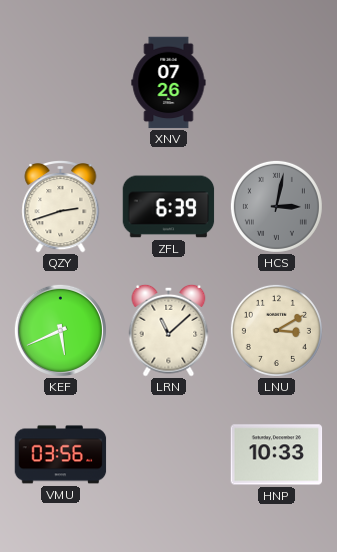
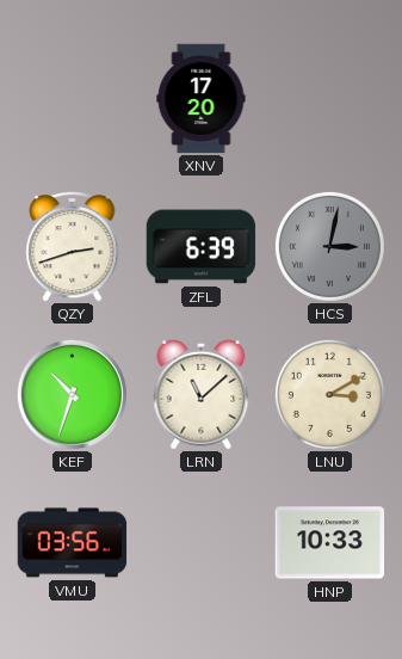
XNV: 07:26 -> 17:20
KEF: 5:41 -> 10:33
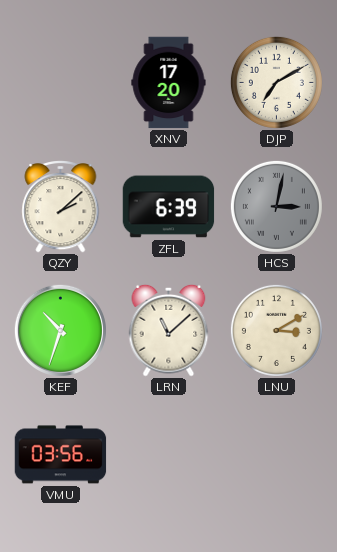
DJP: none -> 7:10
QZY: 2:42 -> 2:08
HNP: 10:33 -> none
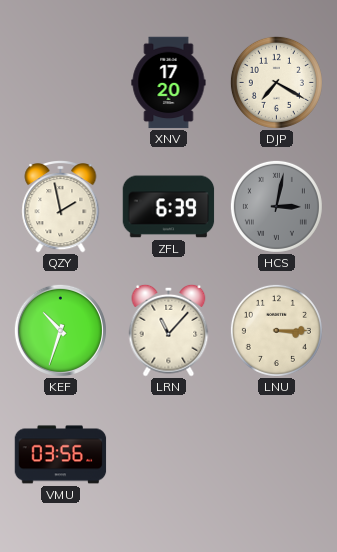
DJP: 7:10 -> 7:20
QZY: 2:08 -> 1:58
LRN: 11:08 -> 11:07
LNU: 3:10 -> 3:15
